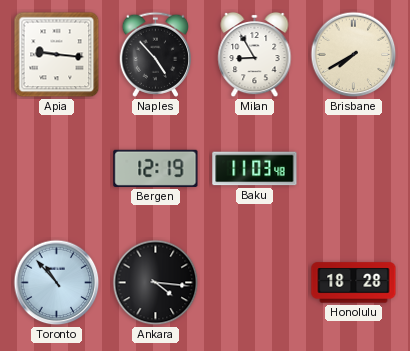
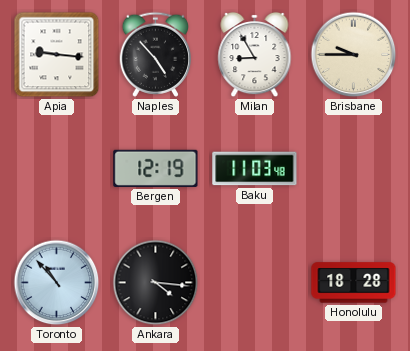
Brisbane: 7:40 -> 9:45
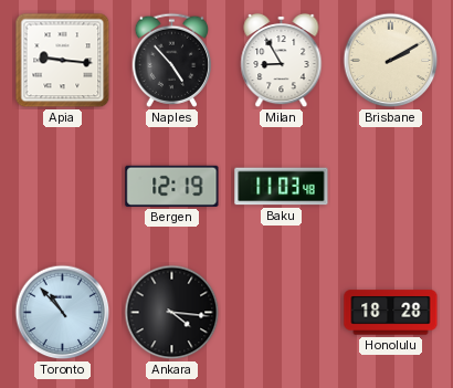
Brisbane: 9:45 -> 2:10
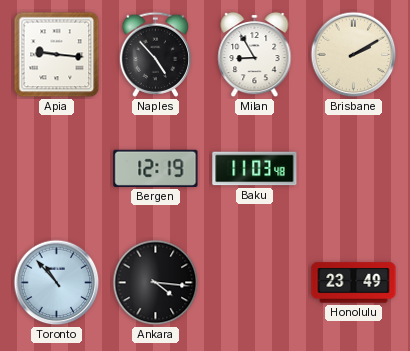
Honolulu: 18:28 -> 23:49
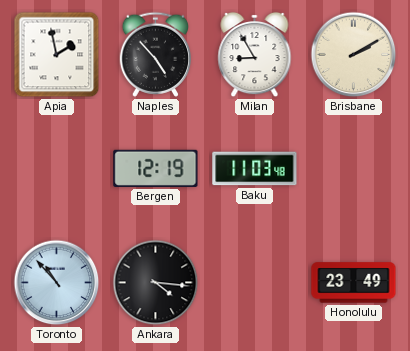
Apia: 9:16 -> 1:58
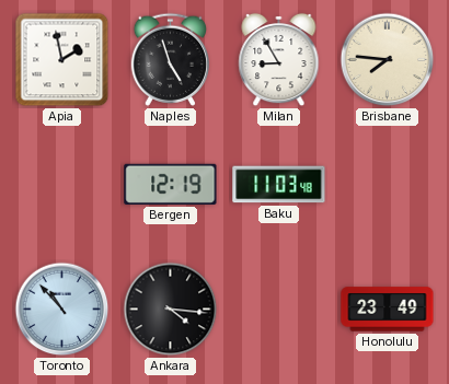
Naples: 4:53 -> 4:57
Brisbane: 2:10 -> 7:46
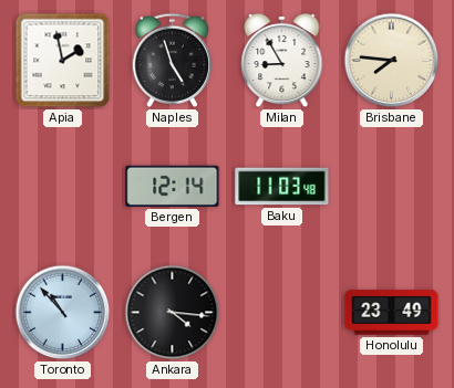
Bergen: 12:19 -> 12:14
